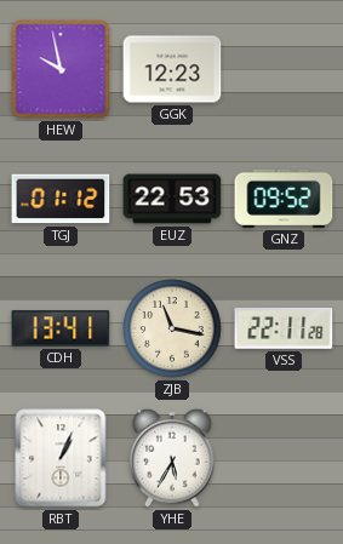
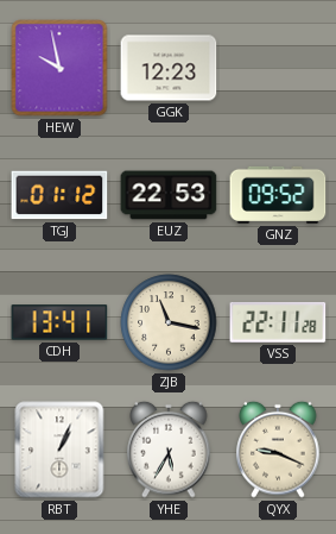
QYX: none -> 9:19
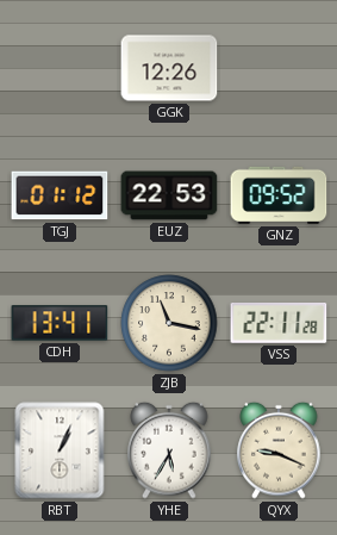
HEW: 9:58 -> none
GGK: 12:23 -> 12:26
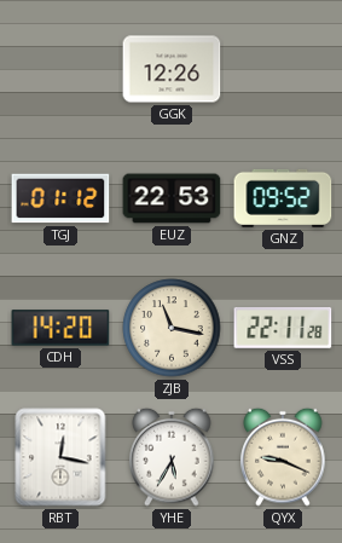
CDH: 13:41 -> 14:20
RBT: 1:04 -> 12:17
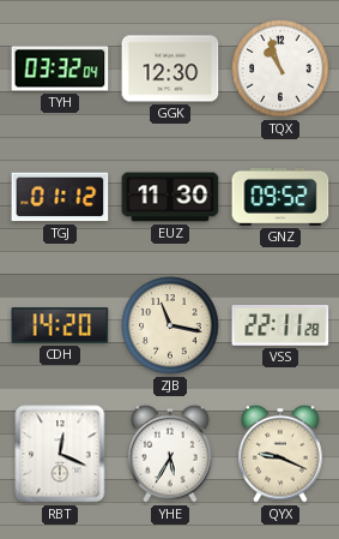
TYH: none -> 03:32
GGK: 12:26 -> 12:30
TQX: none -> 10:57
EUZ: 22:53 -> 11:30
RBT: 12:17 -> 12:19
